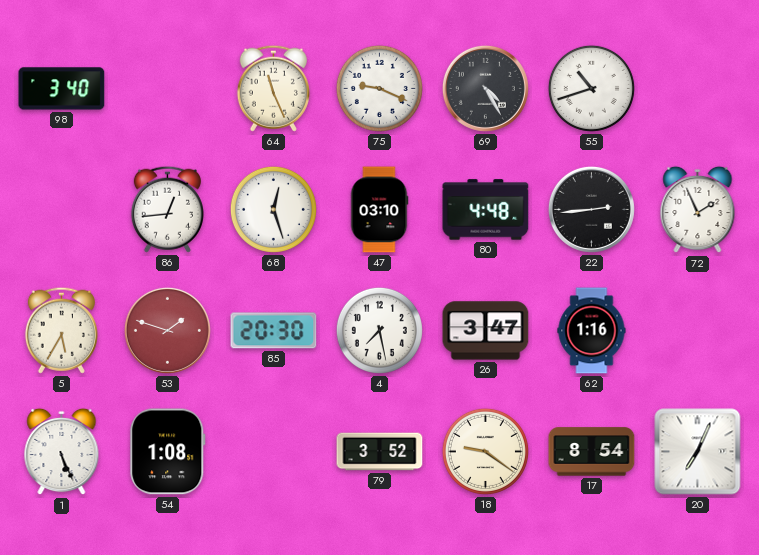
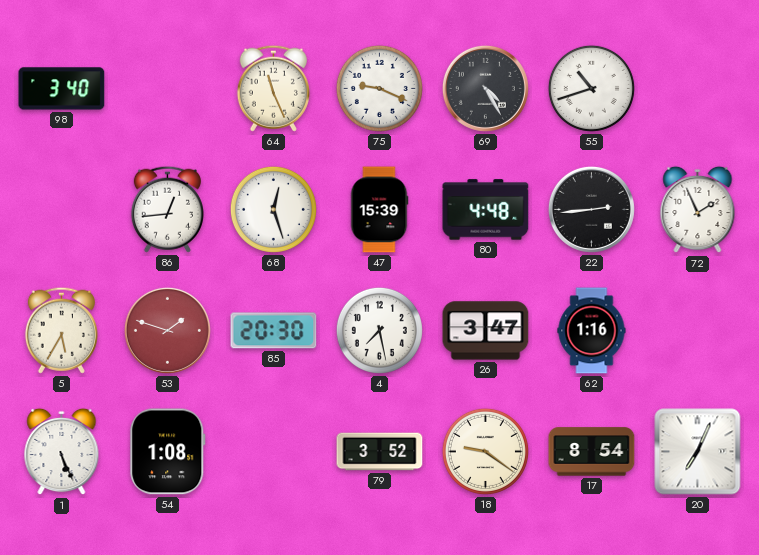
47: 03:10 -> 15:39
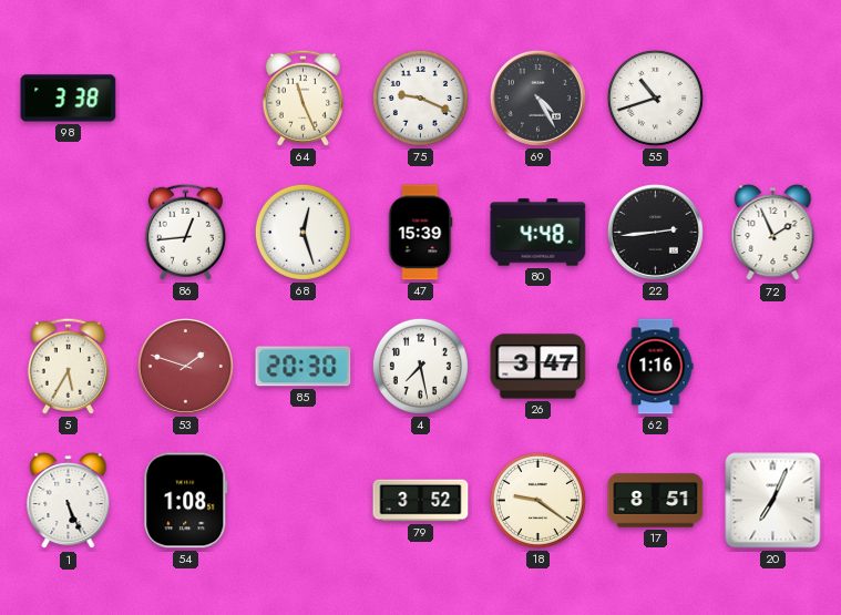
98: 3:40 -> 3:38
17: 8:54 -> 8:51
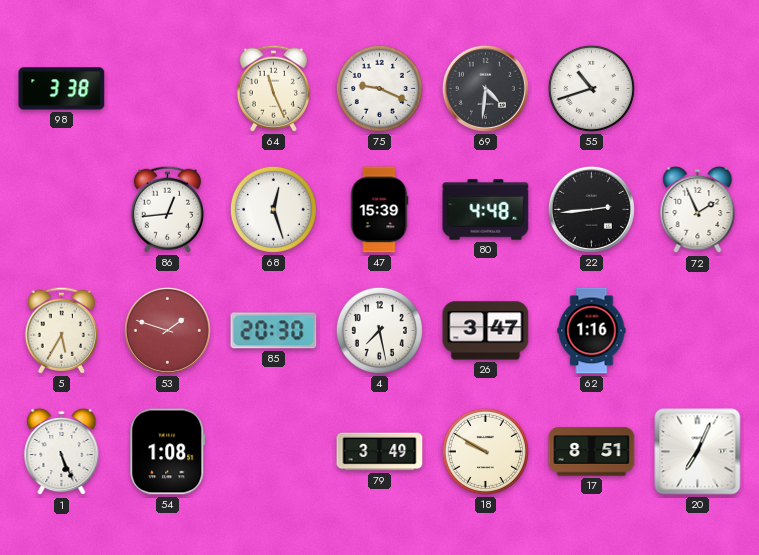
69: 4:25 -> 4:31
79: 3:52 -> 3:49
18: 9:21 -> 9:50
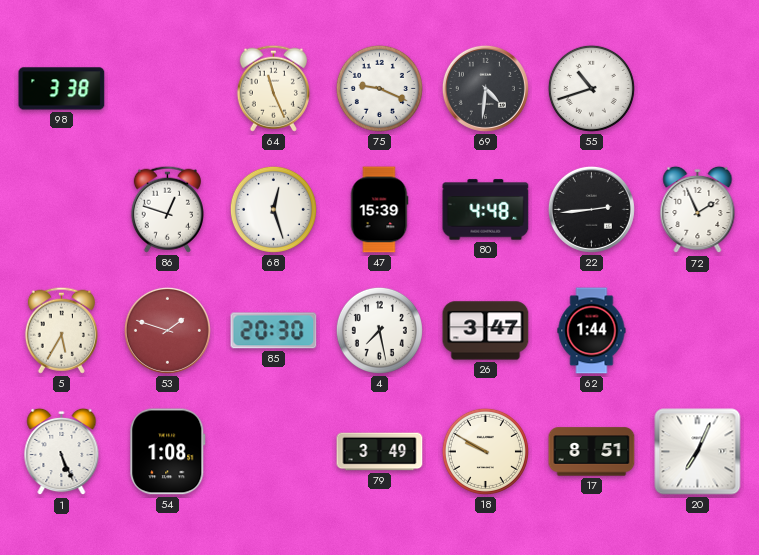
86: 12:44 -> 12:48
62: 1:16 -> 1:44
